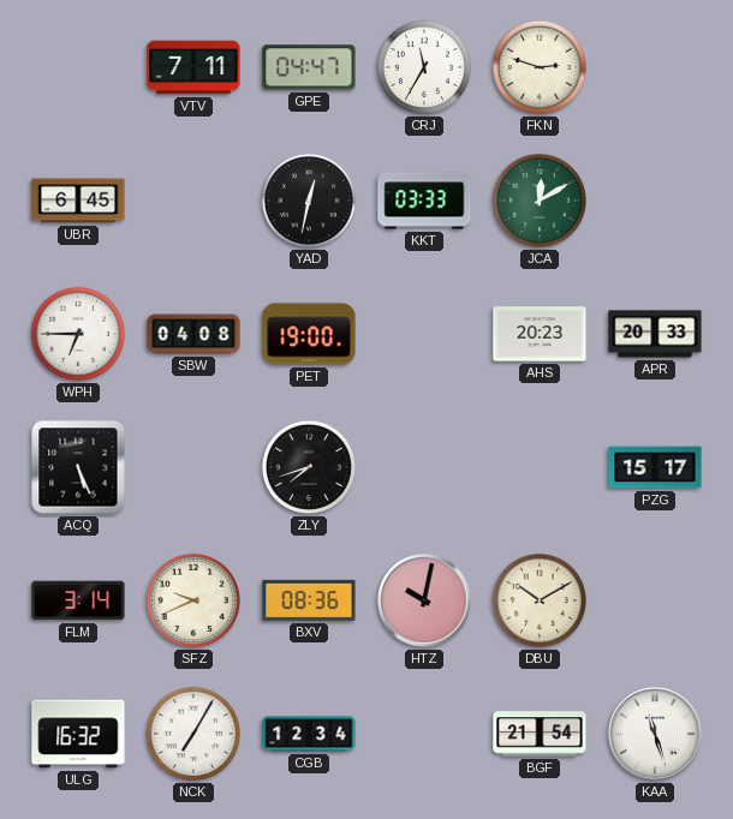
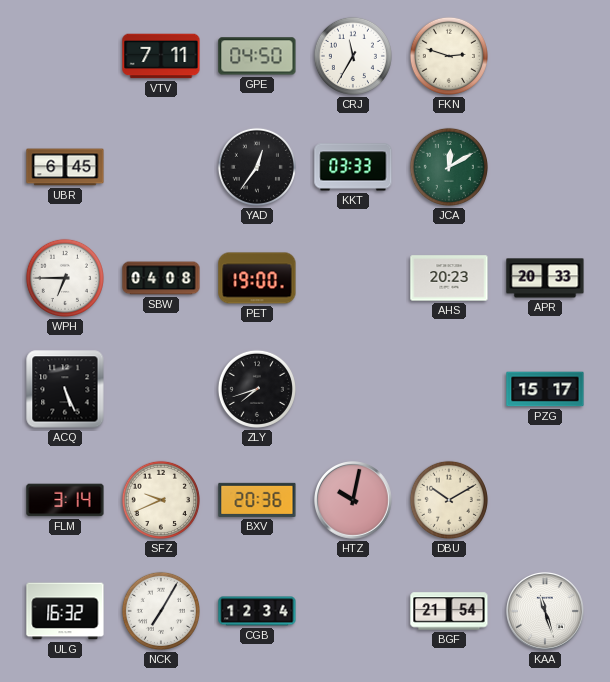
GPE: 04:47 -> 04:50
YAD: 12:32 -> 12:36
BXV: 08:36 -> 20:36
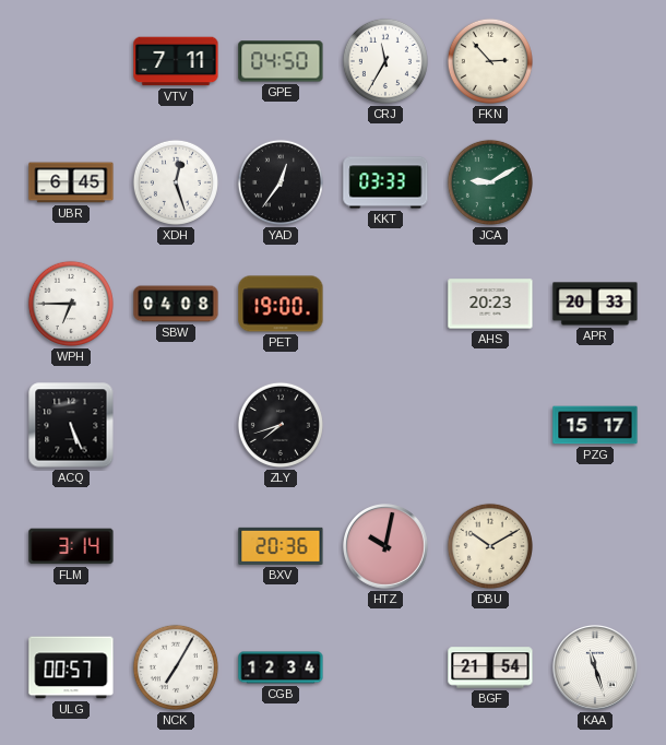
FKN: 2:48 -> 2:53
XDH: none -> 12:27
JCA: 12:10 -> 9:10
SFZ: 9:41 -> none
ULG: 16:32 -> 00:57
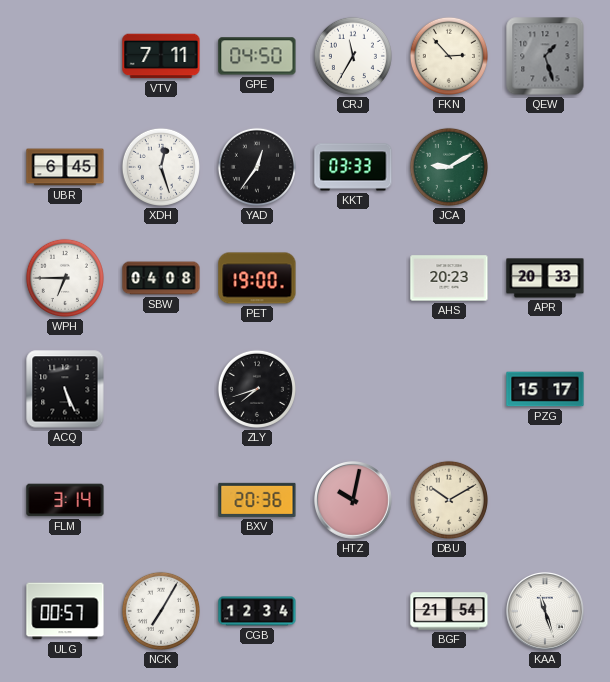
QEW: none -> 1:27
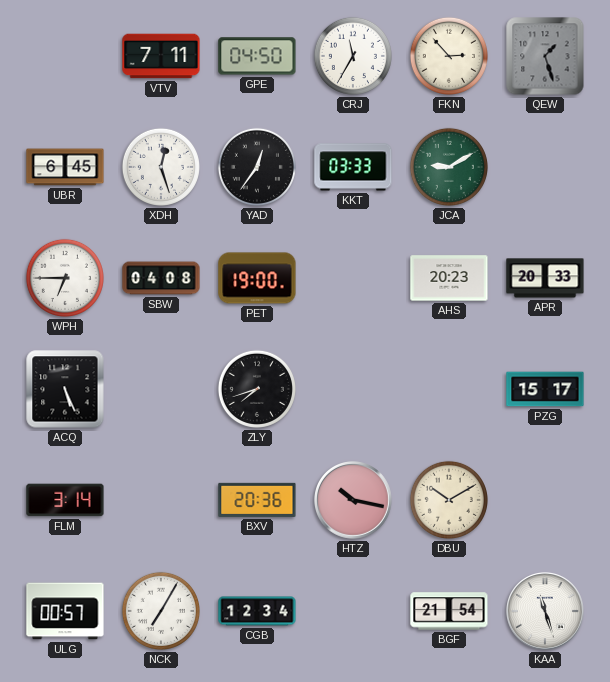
HTZ: 10:02 -> 10:17
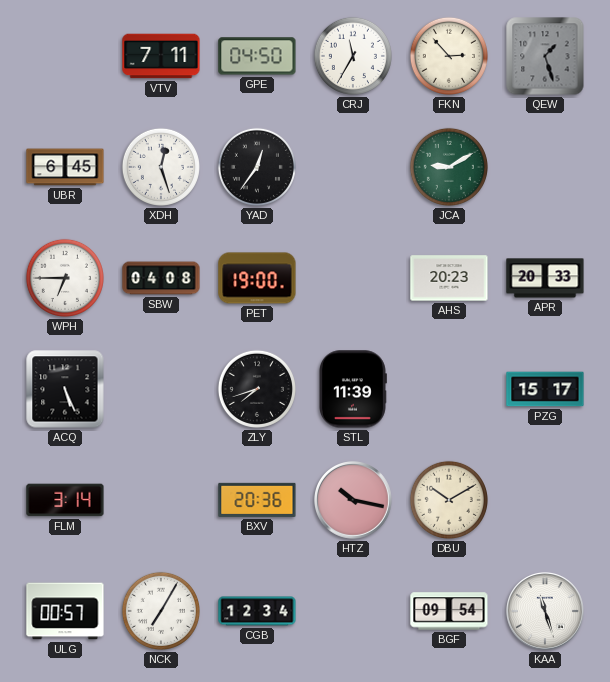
KKT: 03:33 -> none
STL: none -> 11:39
BGF: 21:54 -> 09:54
